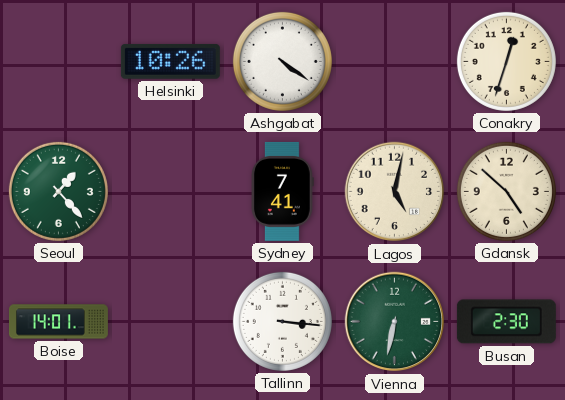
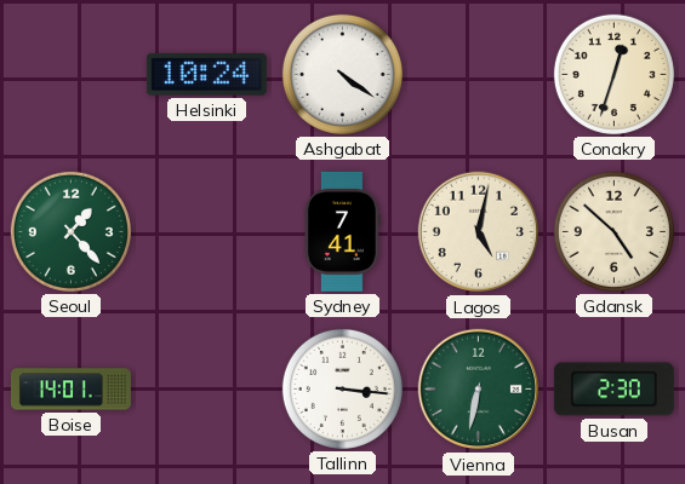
Helsinki: 10:26 -> 10:24
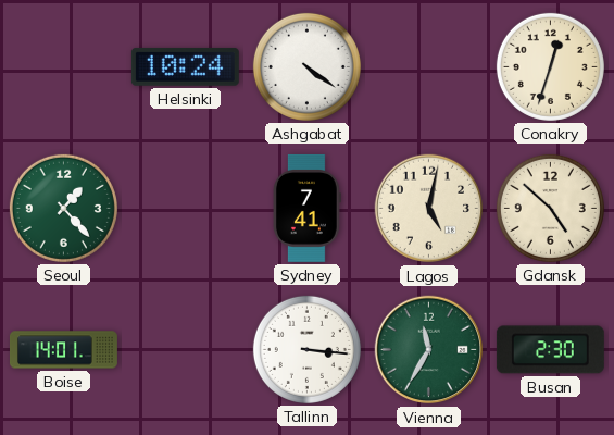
Vienna: 6:32 -> 11:35
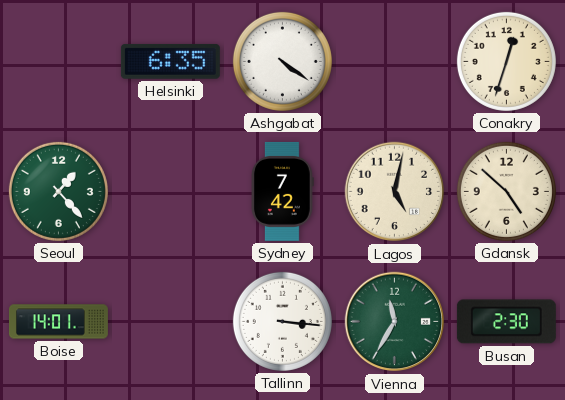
Helsinki: 10:24 -> 6:35
Sydney: 7:41 -> 7:42
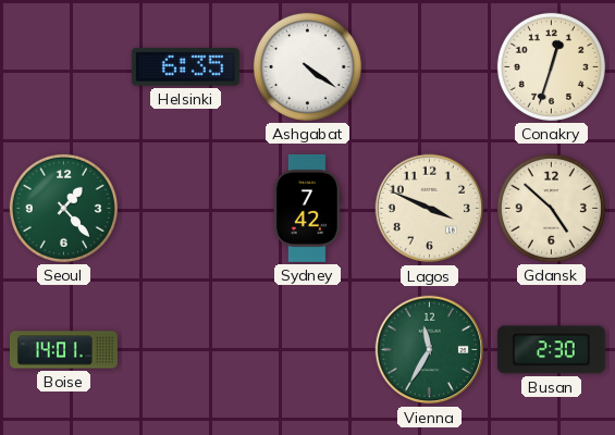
Lagos: 5:02 -> 3:49
Tallinn: 3:16 -> none
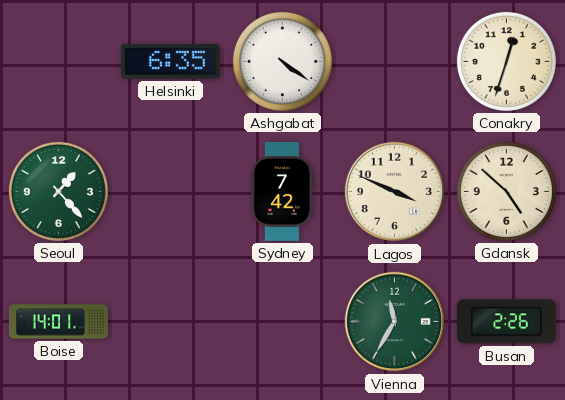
Busan: 2:30 -> 2:26
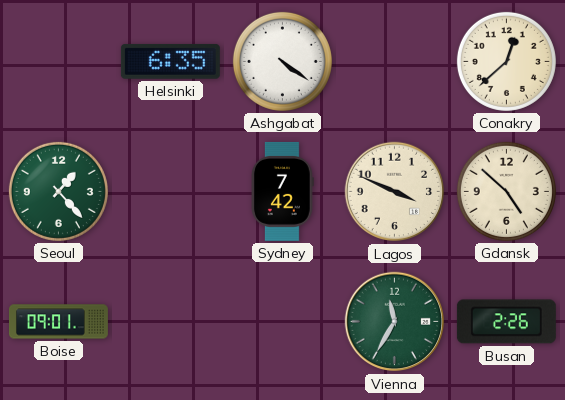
Conakry: 12:33 -> 12:38
Boise: 14:01 -> 09:01
